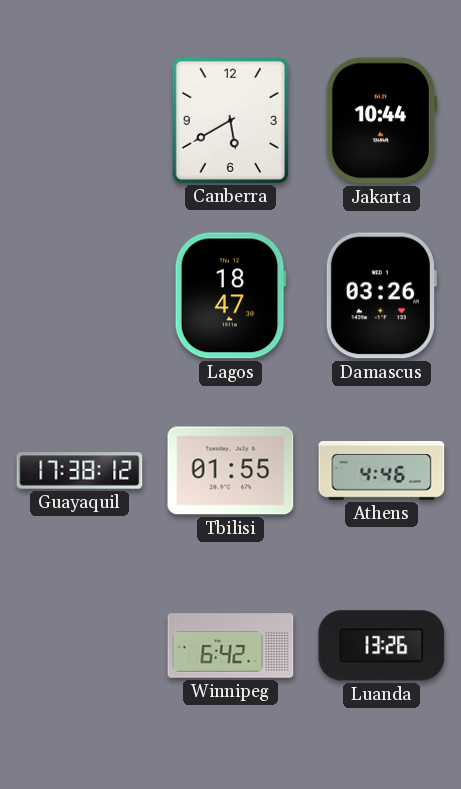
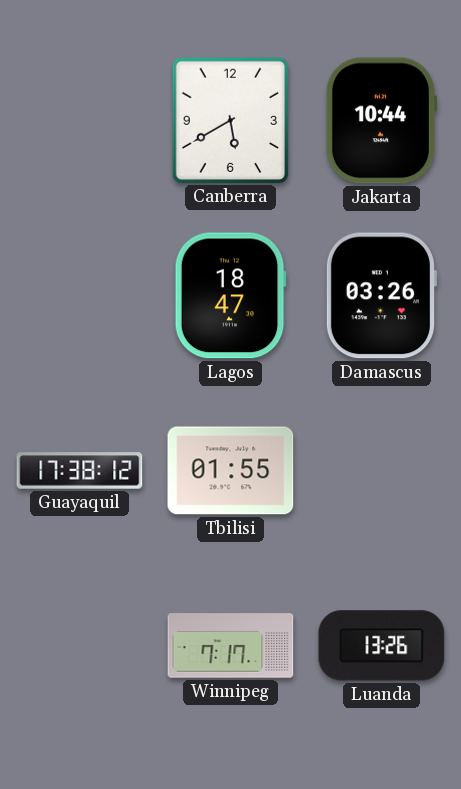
Athens: 4:46 -> none
Winnipeg: 6:42 -> 7:17
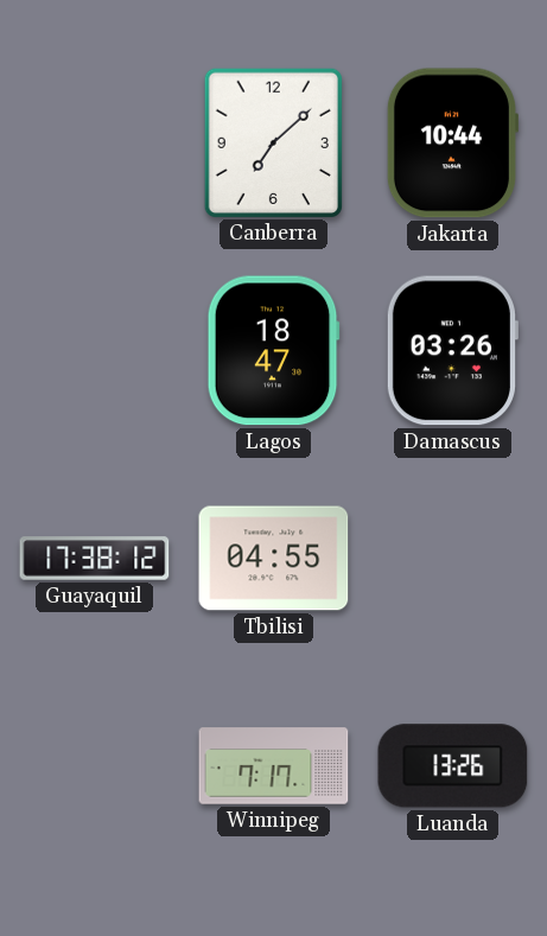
Canberra: 5:40 -> 7:08
Tbilisi: 01:55 -> 04:55
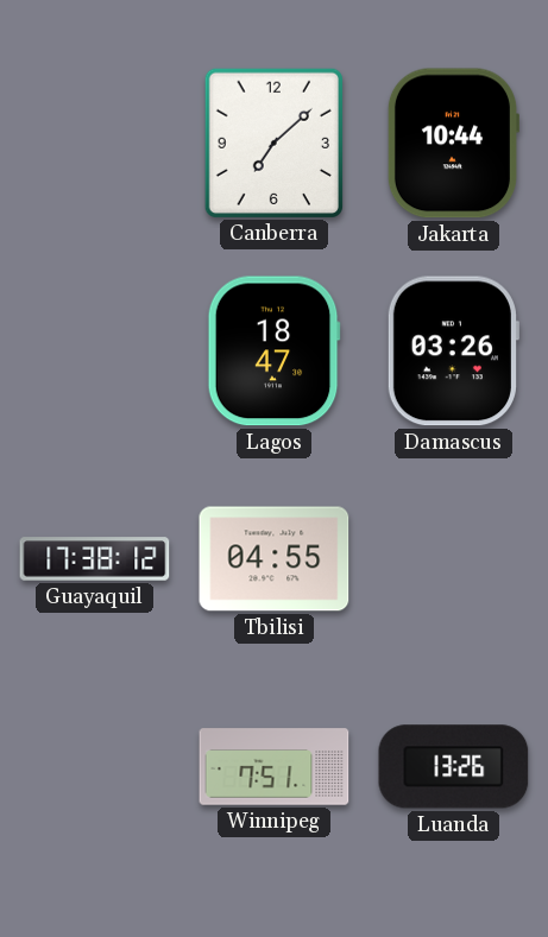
Winnipeg: 7:17 -> 7:51
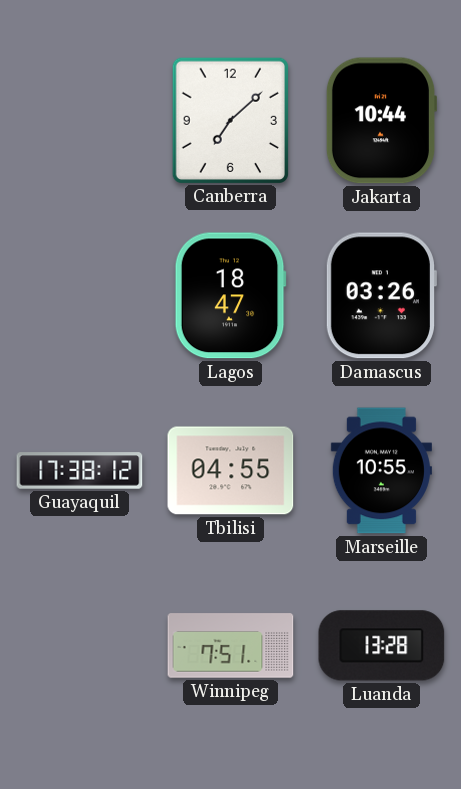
Marseille: none -> 10:55
Luanda: 13:26 -> 13:28
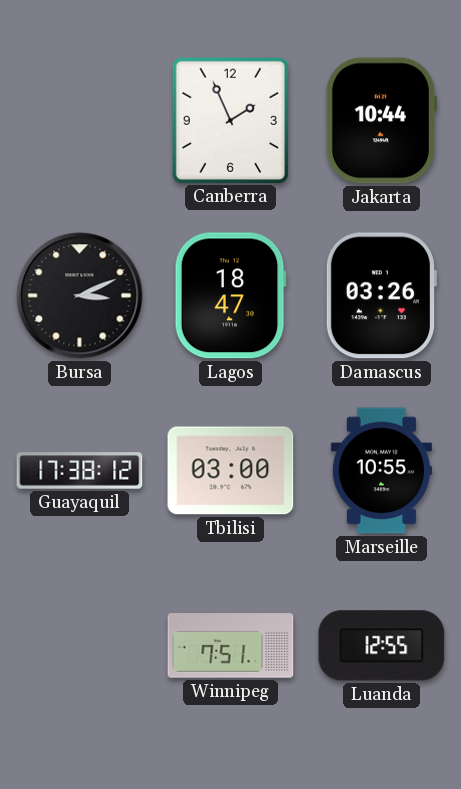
Canberra: 7:08 -> 1:56
Bursa: none -> 3:11
Tbilisi: 04:55 -> 03:00
Luanda: 13:28 -> 12:55
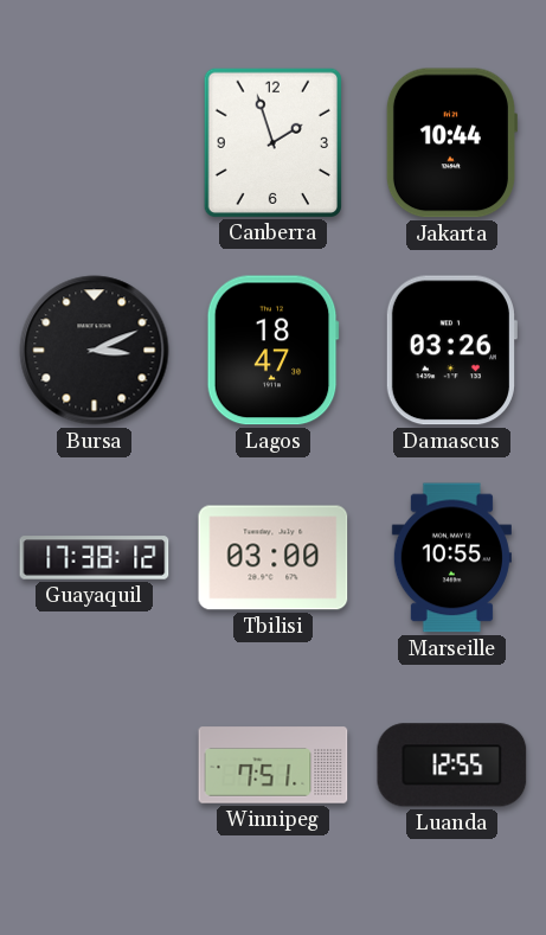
Canberra: 1:56 -> 1:57
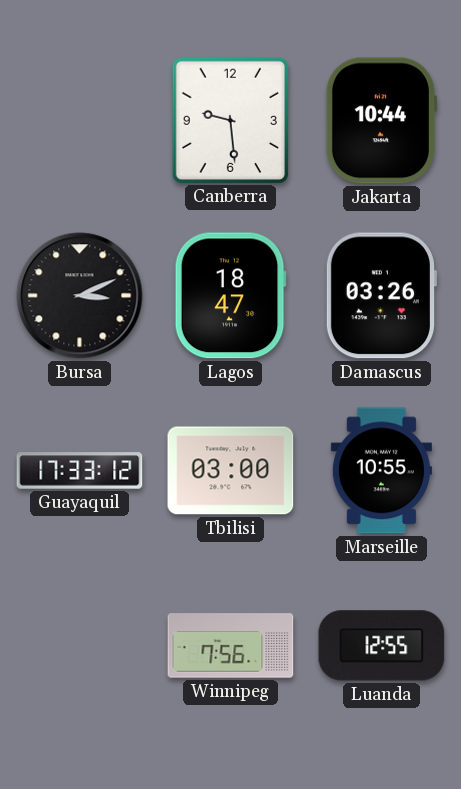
Canberra: 1:57 -> 9:29
Guayaquil: 17:38 -> 17:33
Winnipeg: 7:51 -> 7:56
